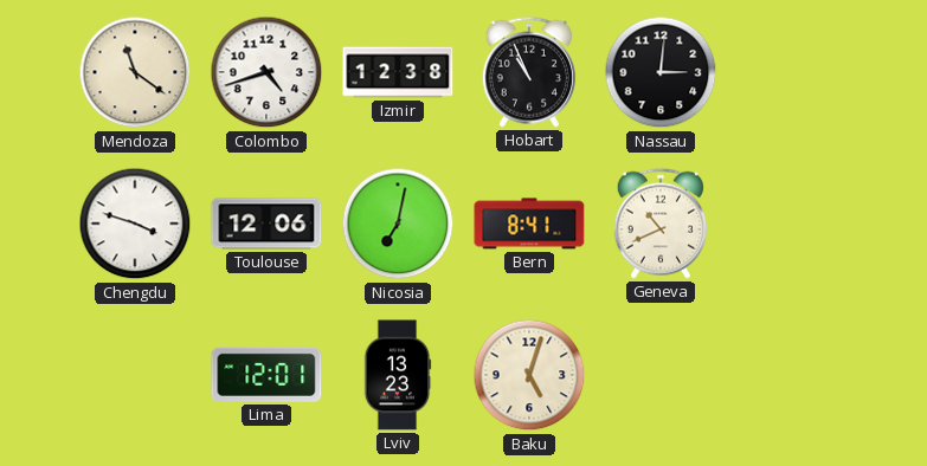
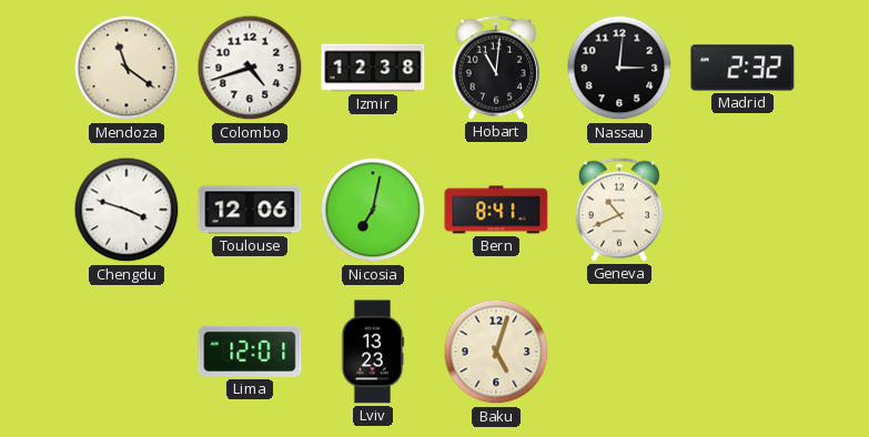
Hobart: 10:56 -> 11:01
Madrid: none -> 2:32
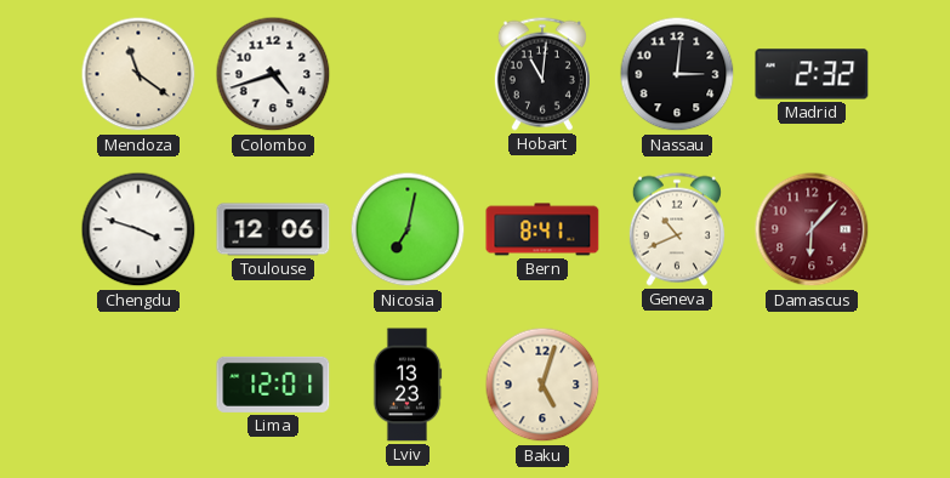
Izmir: 12:38 -> none
Damascus: none -> 6:07
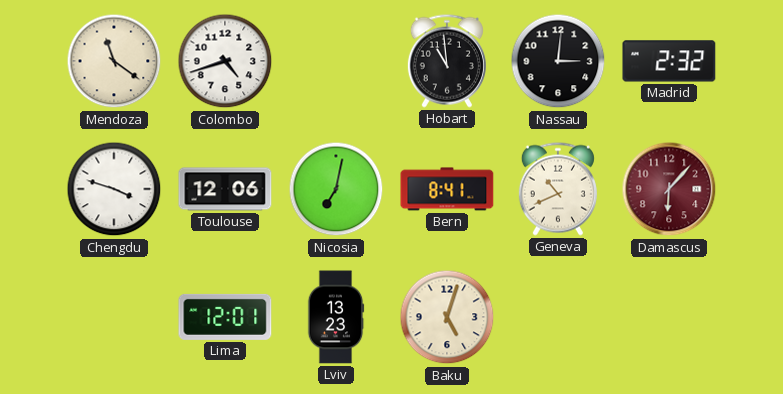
Hobart: 11:01 -> 10:59
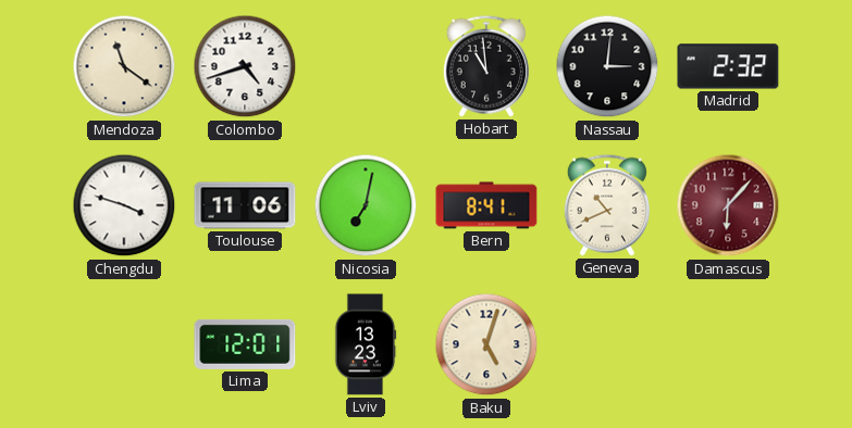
Toulouse: 12:06 -> 11:06
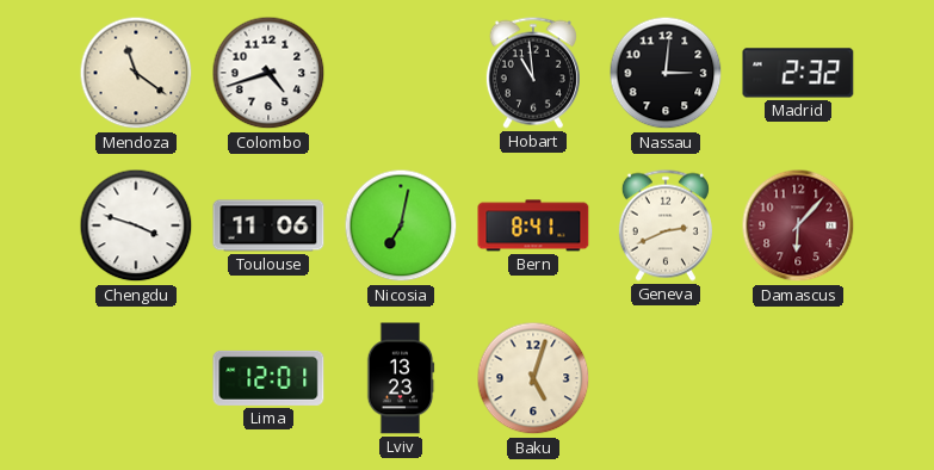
Geneva: 10:41 -> 2:41
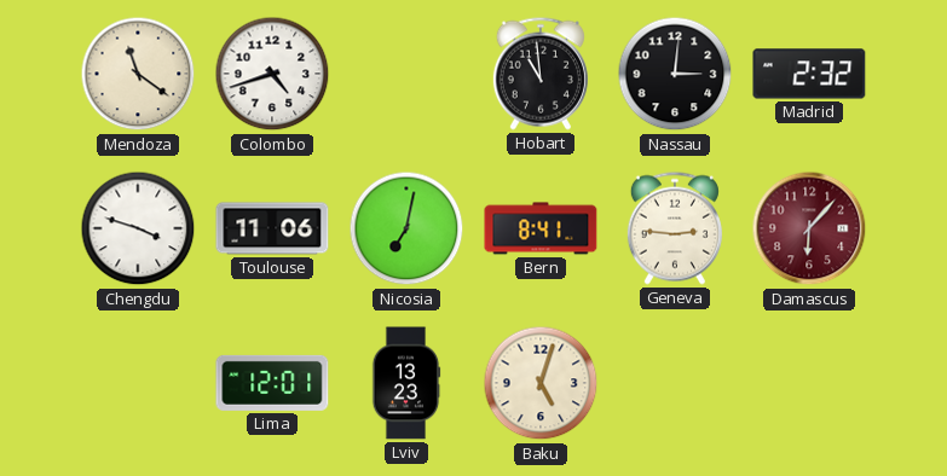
Geneva: 2:41 -> 2:46
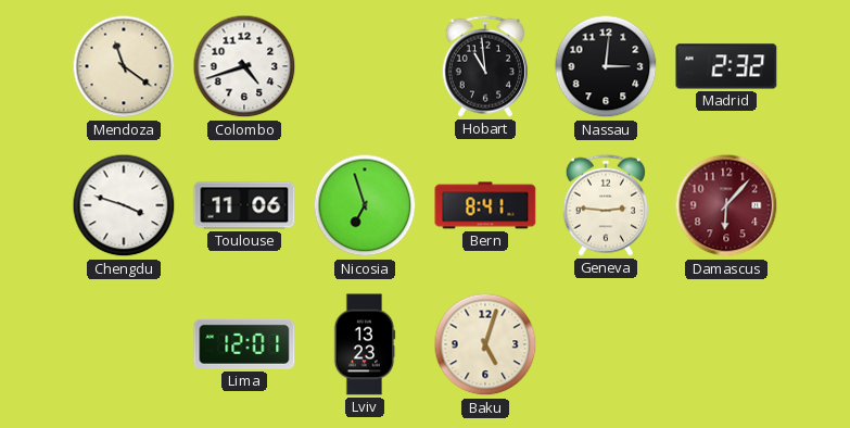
Nicosia: 7:02 -> 6:57
